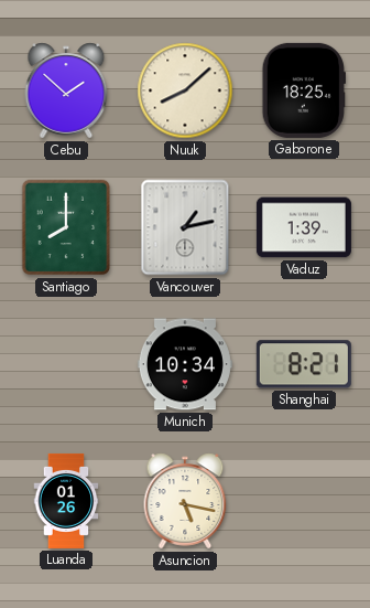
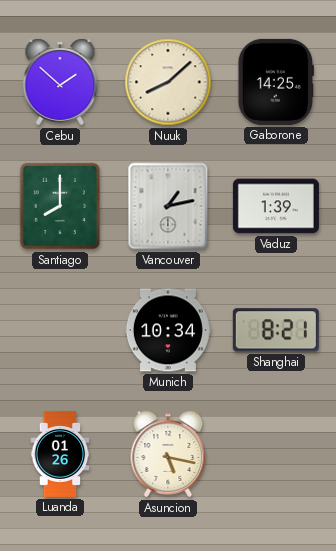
Gaborone: 18:25 -> 14:25
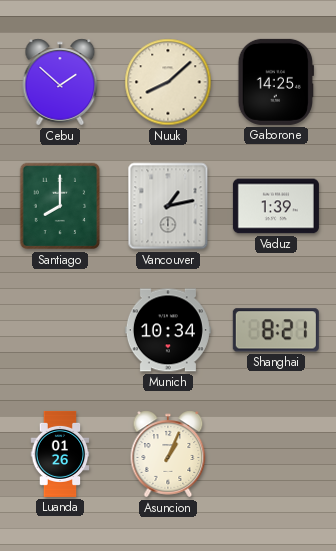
Asuncion: 5:17 -> 1:04
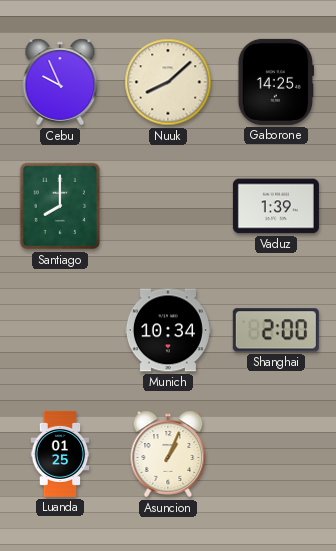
Cebu: 1:52 -> 9:56
Vancouver: 1:13 -> none
Shanghai: 8:21 -> 2:00
Luanda: 01:26 -> 01:25
